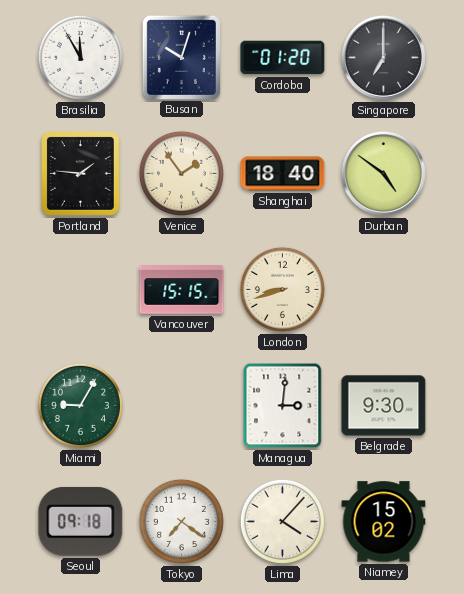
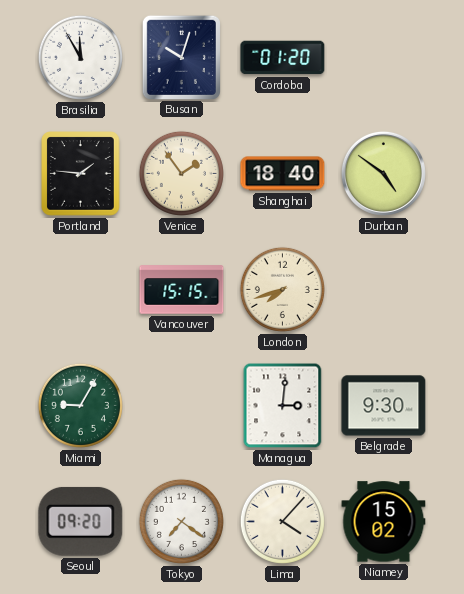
Singapore: 7:00 -> none
London: 8:42 -> 7:42
Seoul: 09:18 -> 09:20
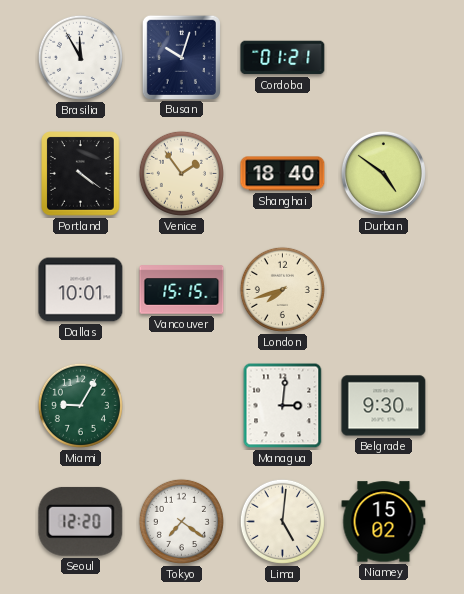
Cordoba: 01:20 -> 01:21
Portland: 1:46 -> 4:21
Dallas: none -> 10:01
Seoul: 09:20 -> 12:20
Lima: 4:07 -> 5:01
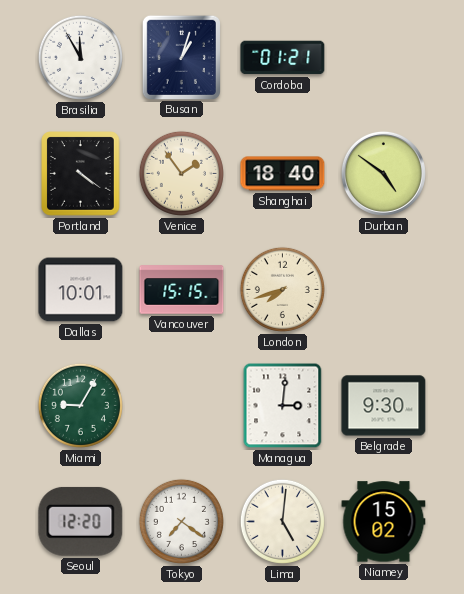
Busan: 10:03 -> 1:03
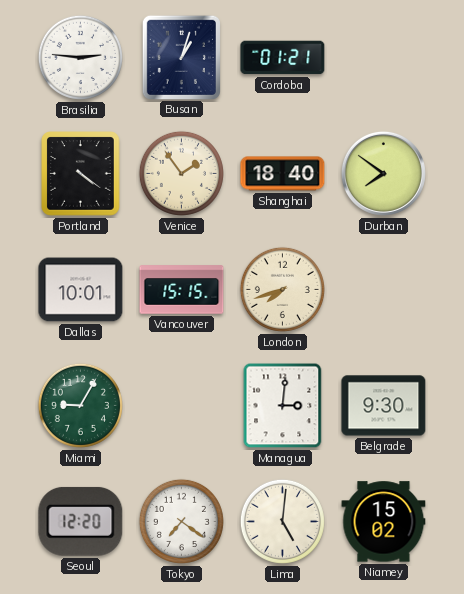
Brasilia: 11:55 -> 2:46
Durban: 4:51 -> 7:51
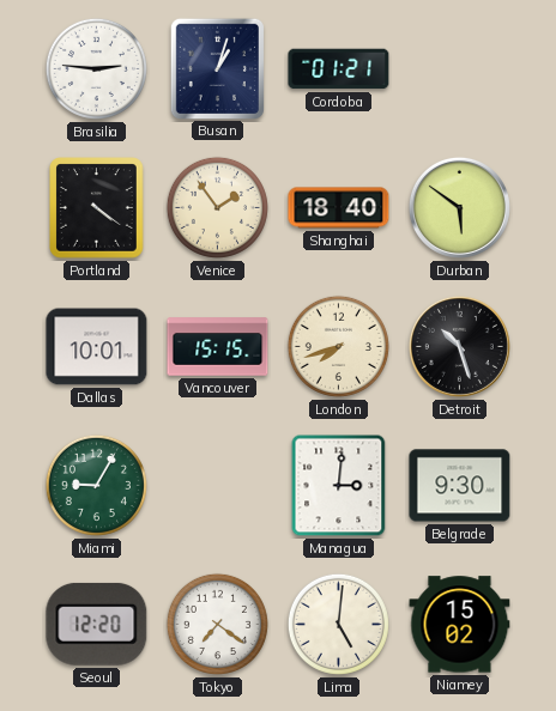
Durban: 7:51 -> 5:51
Detroit: none -> 10:27
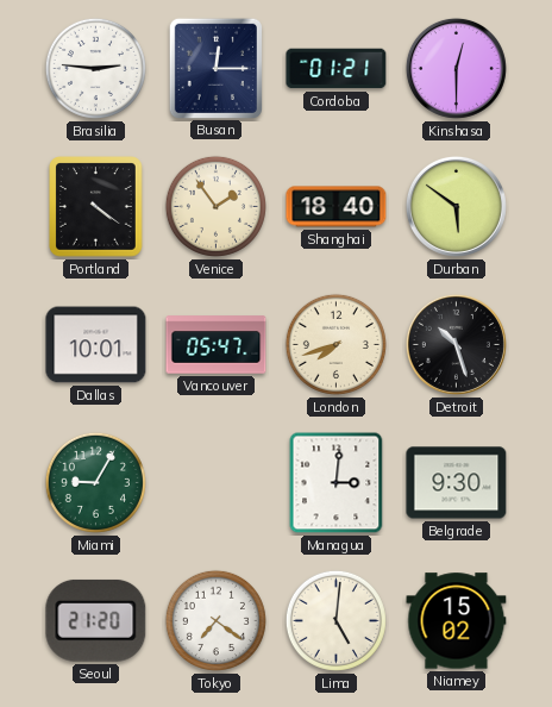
Busan: 1:03 -> 12:15
Kinshasa: none -> 12:30
Vancouver: 15:15 -> 05:47
Seoul: 12:20 -> 21:20
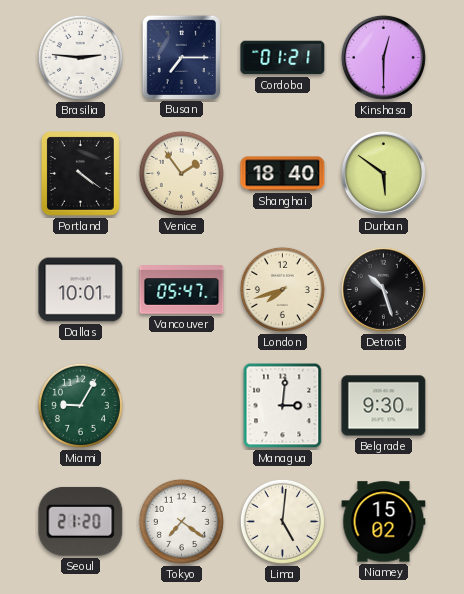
Busan: 12:15 -> 7:15
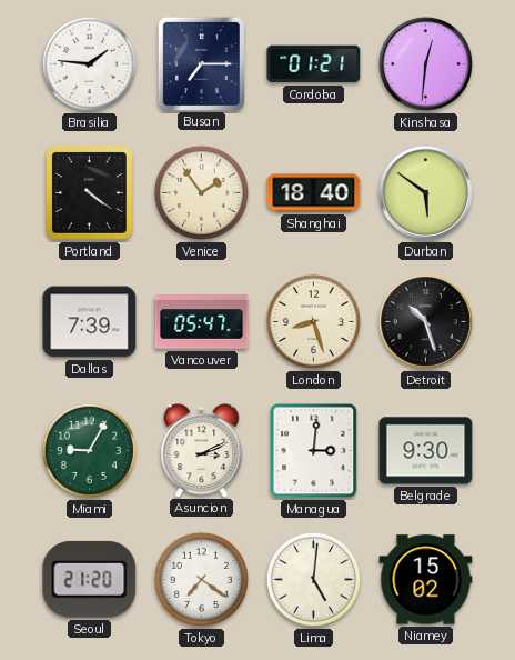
Brasilia: 2:46 -> 1:46
Kinshasa: 12:30 -> 12:31
Dallas: 10:01 -> 7:39
London: 7:42 -> 8:27
Asuncion: none -> 3:11
